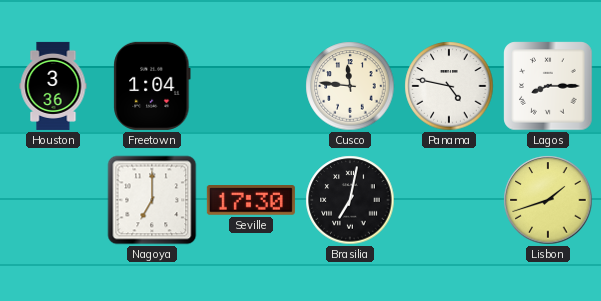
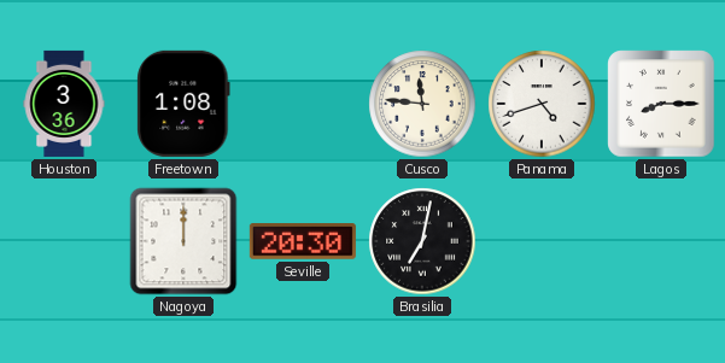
Freetown: 1:04 -> 1:08
Panama: 4:47 -> 4:42
Nagoya: 7:00 -> 12:00
Seville: 17:30 -> 20:30
Lisbon: 1:42 -> none
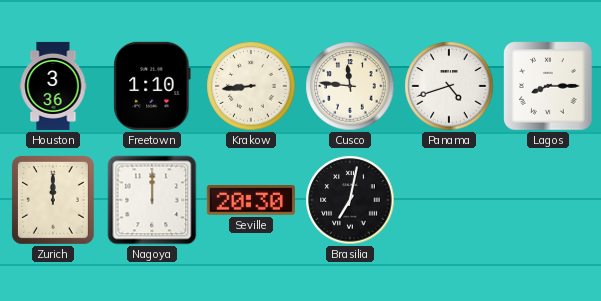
Freetown: 1:08 -> 1:10
Krakow: none -> 8:44
Zurich: none -> 12:00
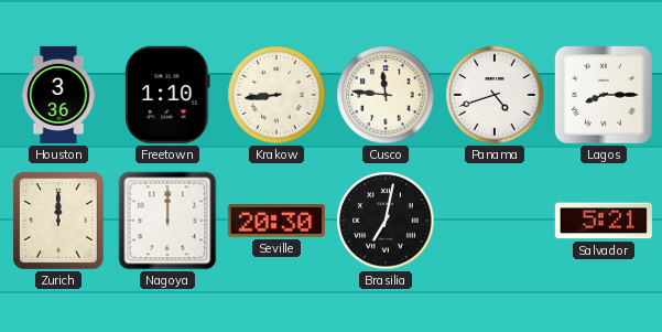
Salvador: none -> 5:21
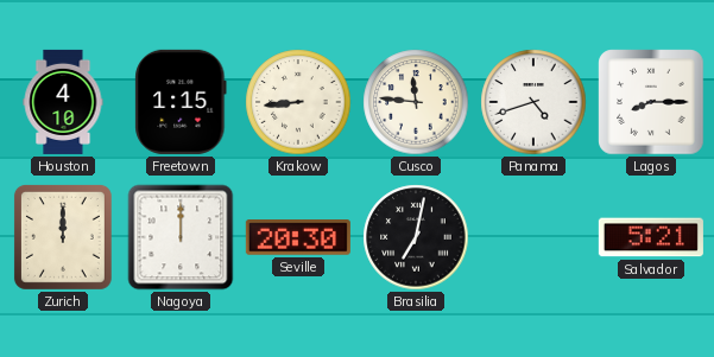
Houston: 3:36 -> 4:10
Freetown: 1:10 -> 1:15
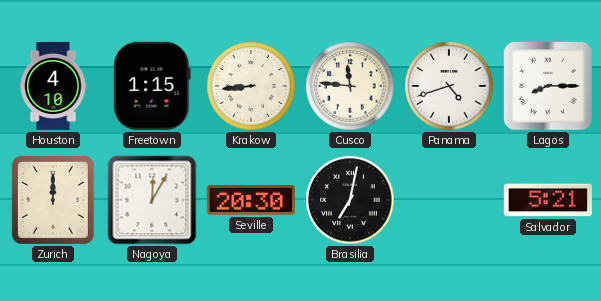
Nagoya: 12:00 -> 12:05
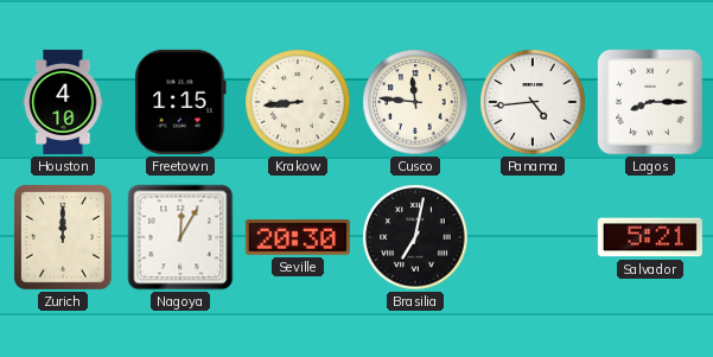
Panama: 4:42 -> 4:44
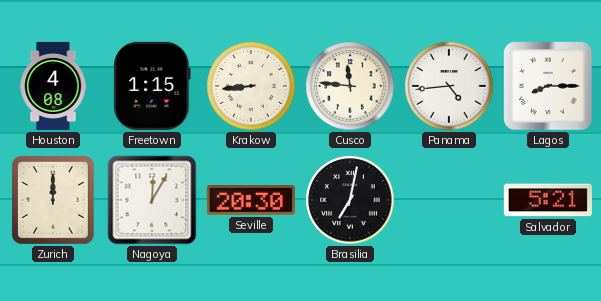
Houston: 4:10 -> 4:08
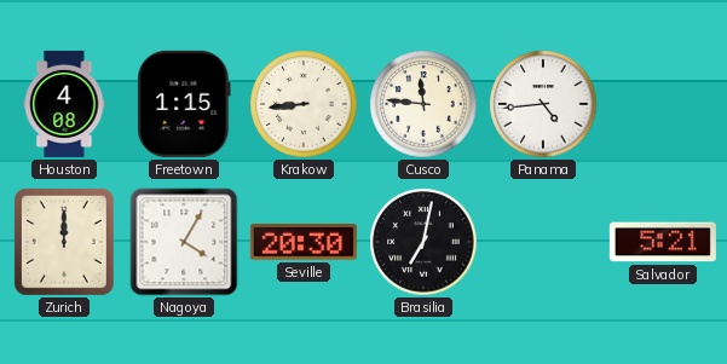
Lagos: 8:15 -> none
Nagoya: 12:05 -> 4:05
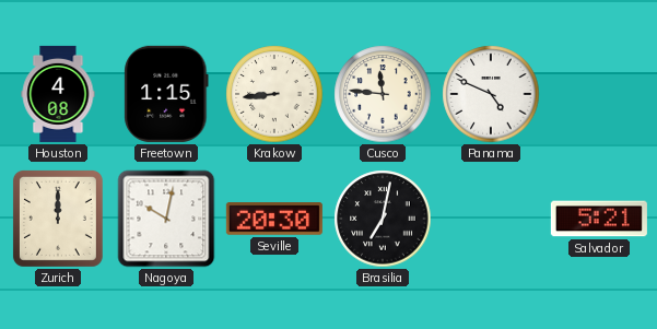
Panama: 4:44 -> 4:49
Nagoya: 4:05 -> 10:02
